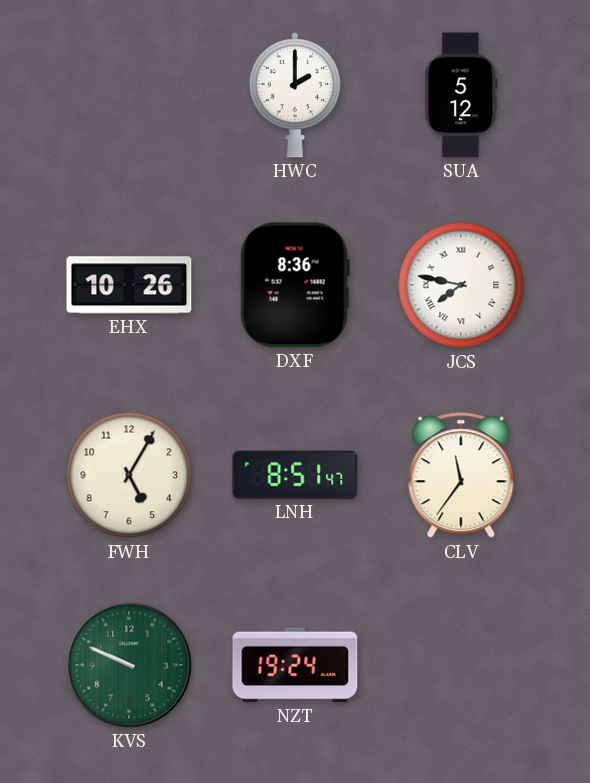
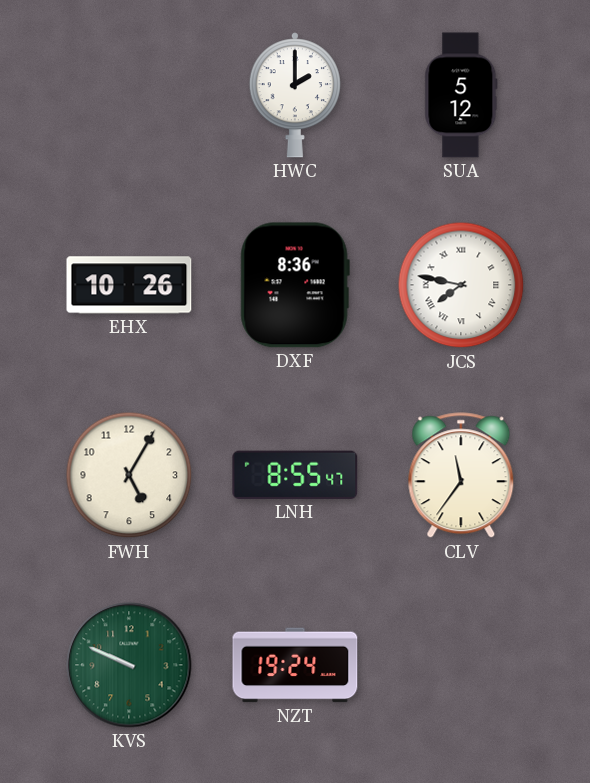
LNH: 8:51 -> 8:55
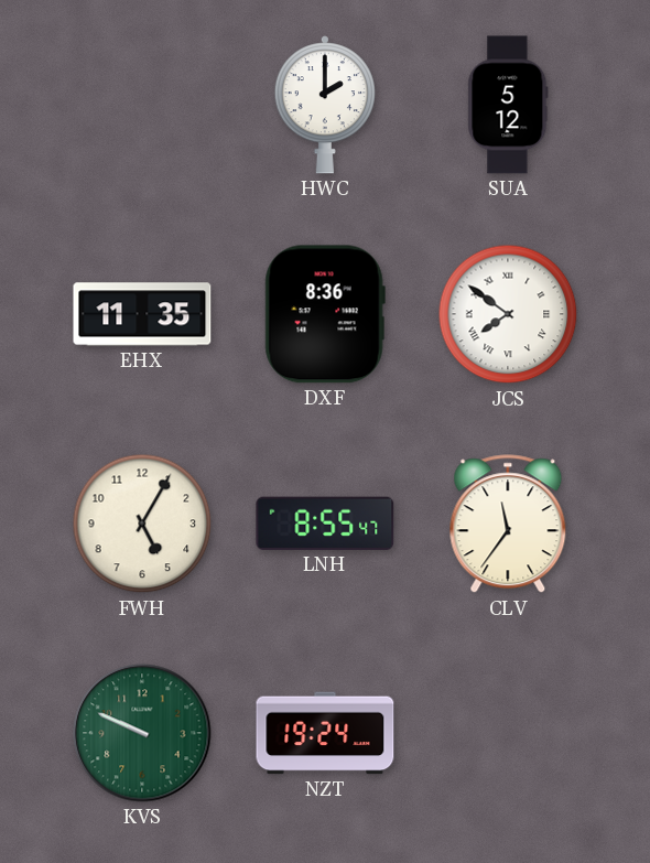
EHX: 10:26 -> 11:35
JCS: 7:47 -> 7:51
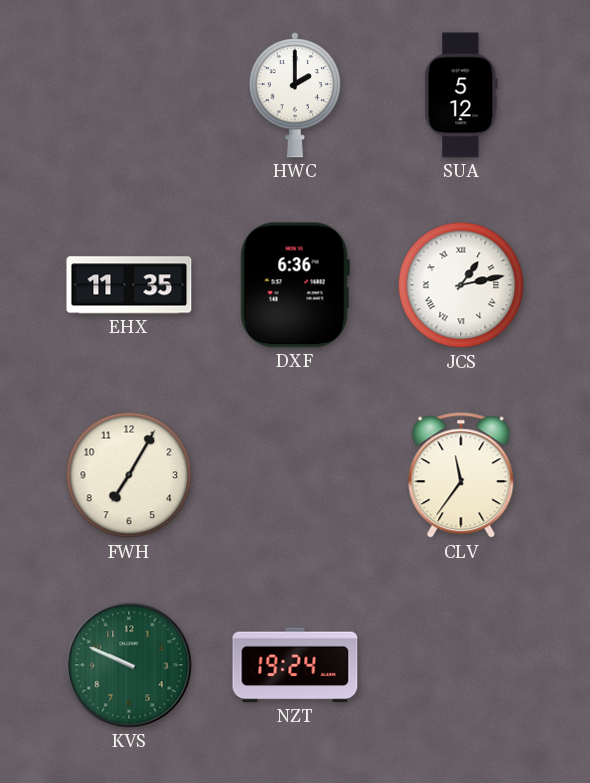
DXF: 8:36 -> 6:36
JCS: 7:51 -> 1:13
FWH: 5:05 -> 7:05
LNH: 8:55 -> none
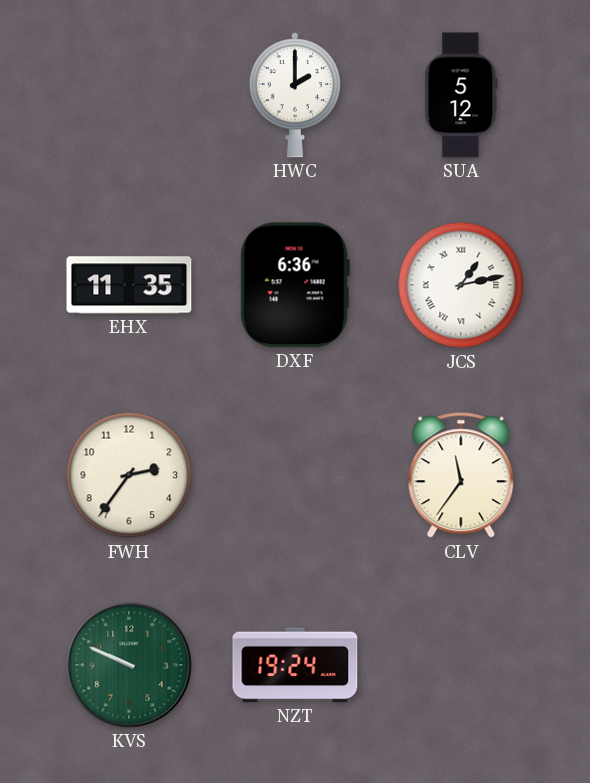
FWH: 7:05 -> 2:36
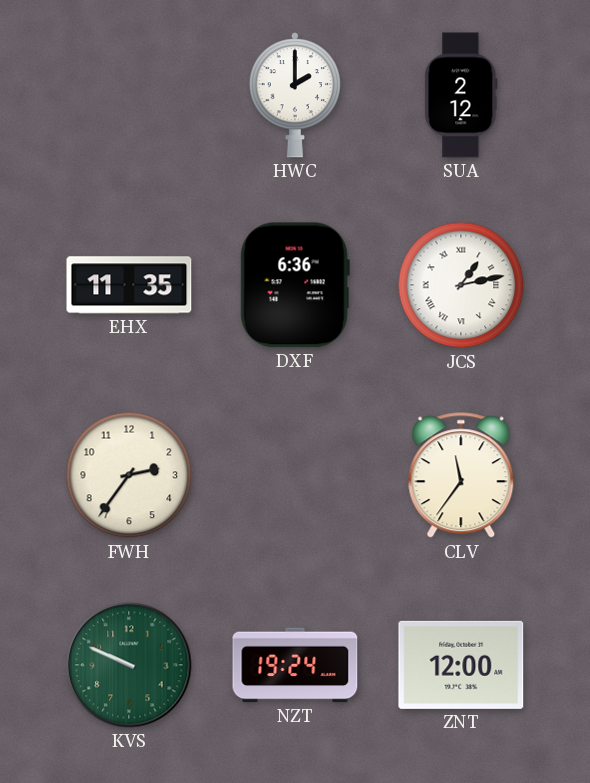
SUA: 5:12 -> 2:12
ZNT: none -> 12:00
